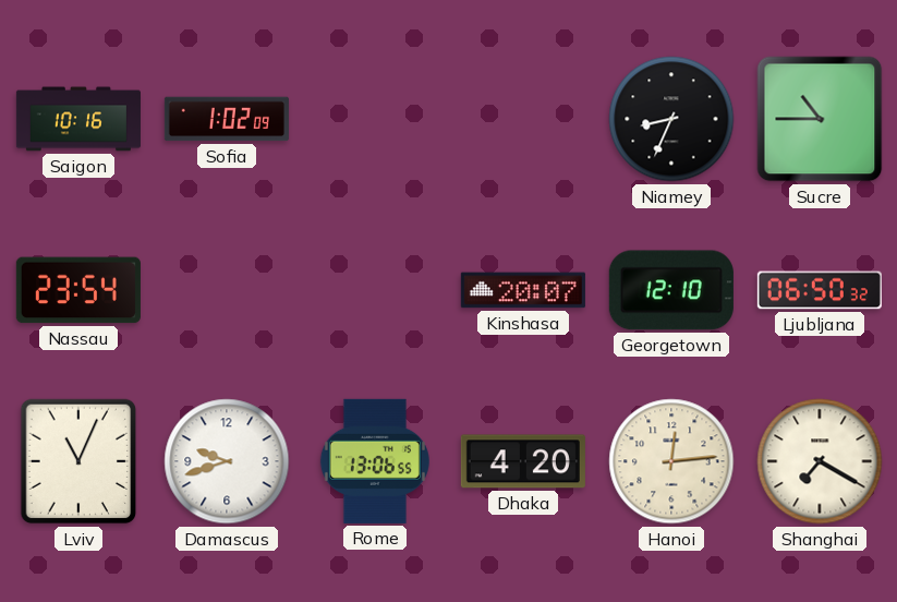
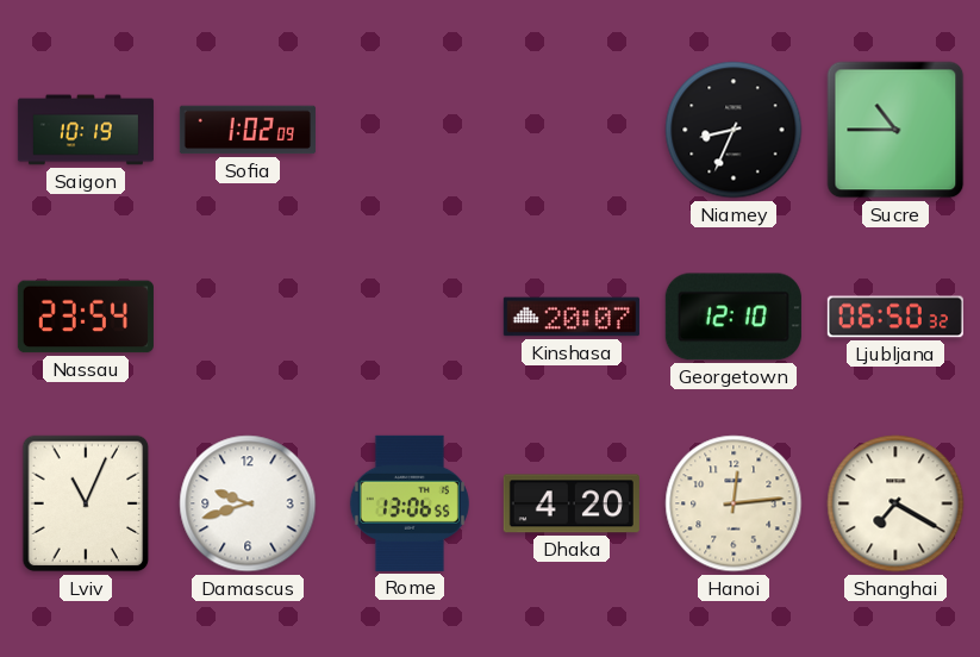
Saigon: 10:16 -> 10:19
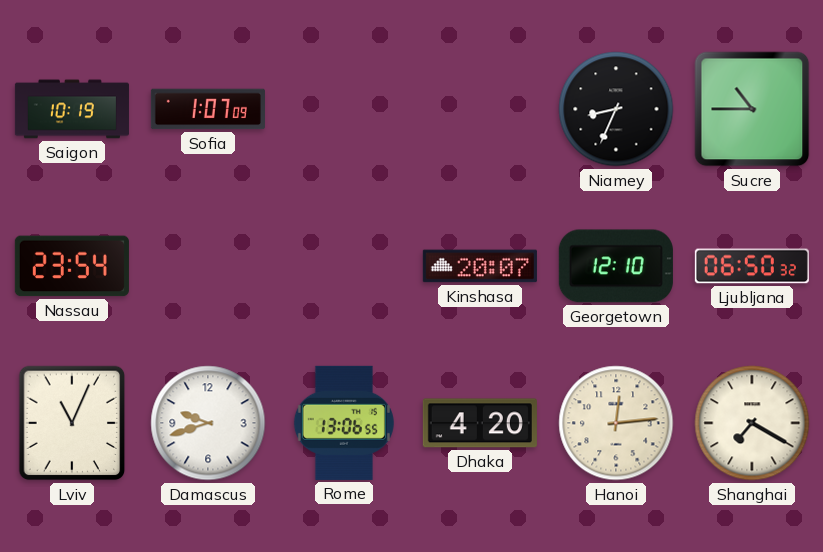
Sofia: 1:02 -> 1:07
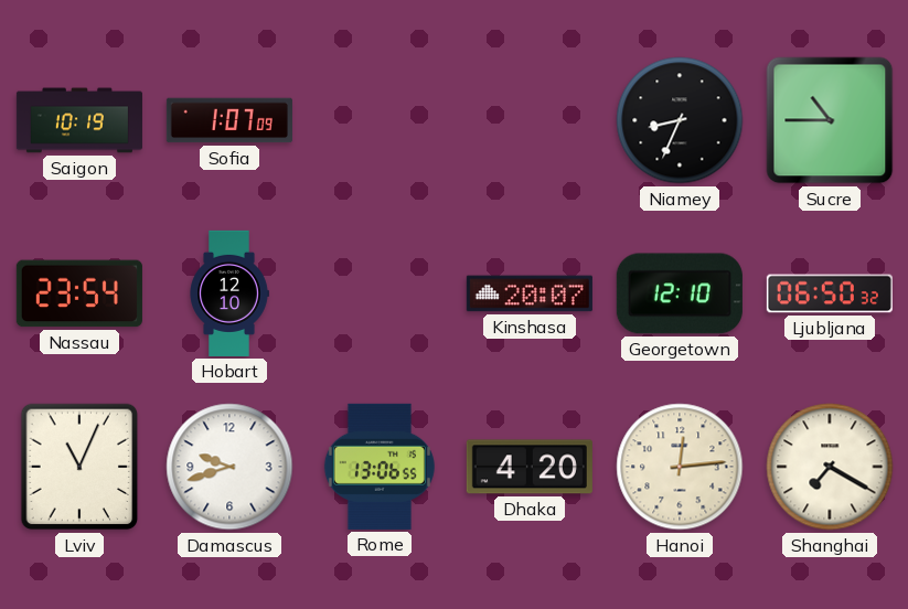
Hobart: none -> 12:10
